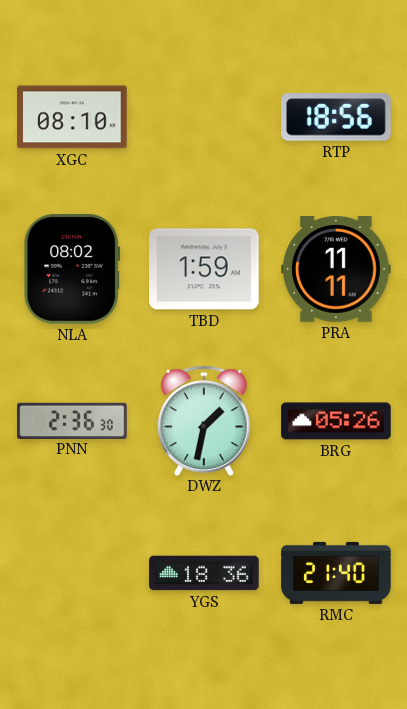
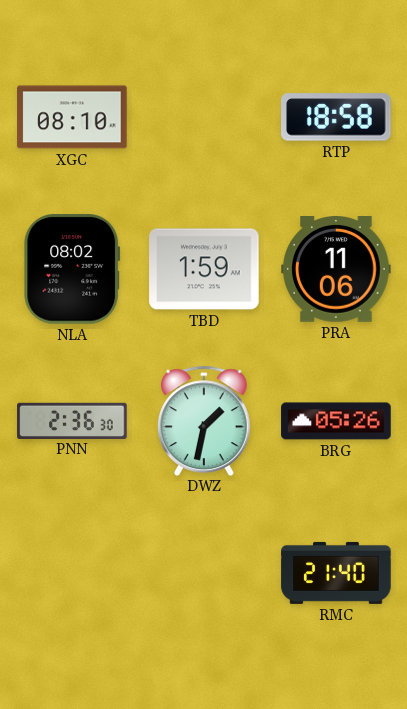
RTP: 18:56 -> 18:58
PRA: 11:11 -> 11:06
YGS: 18:36 -> none
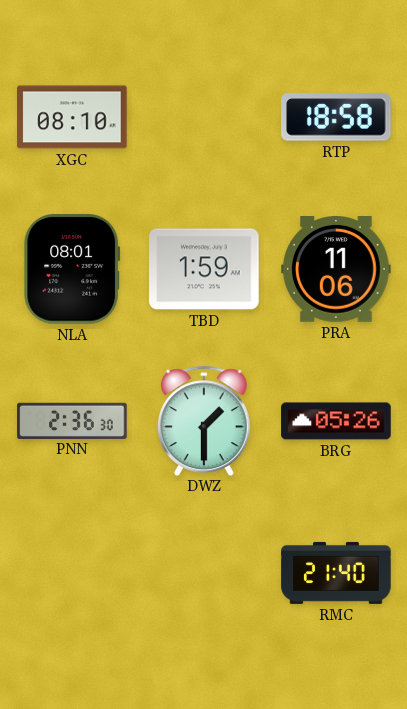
NLA: 08:02 -> 08:01
DWZ: 1:32 -> 1:30
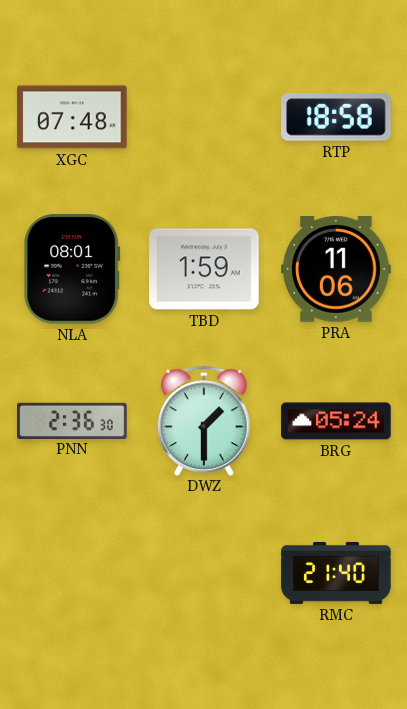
XGC: 08:10 -> 07:48
BRG: 05:26 -> 05:24
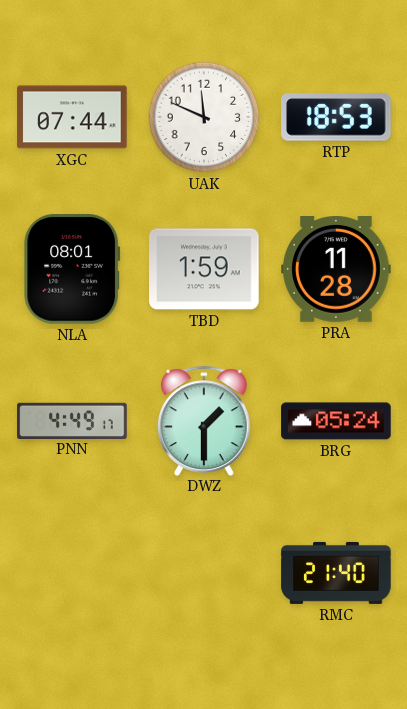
XGC: 07:48 -> 07:44
UAK: none -> 11:49
RTP: 18:58 -> 18:53
PRA: 11:06 -> 11:28
PNN: 2:36 -> 4:49
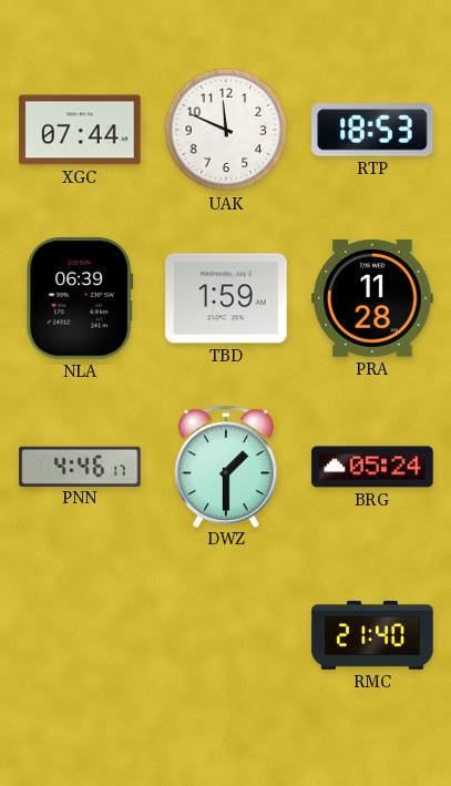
NLA: 08:01 -> 06:39
PNN: 4:49 -> 4:46
